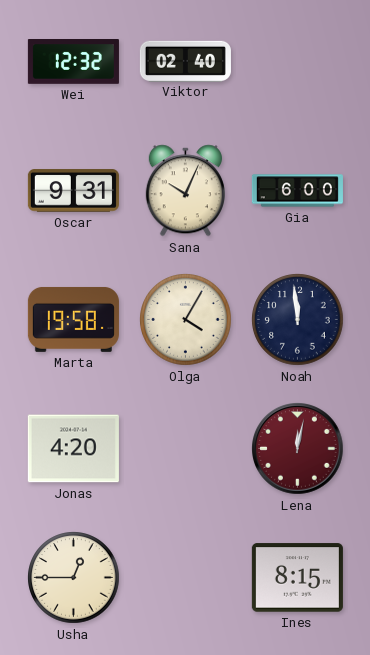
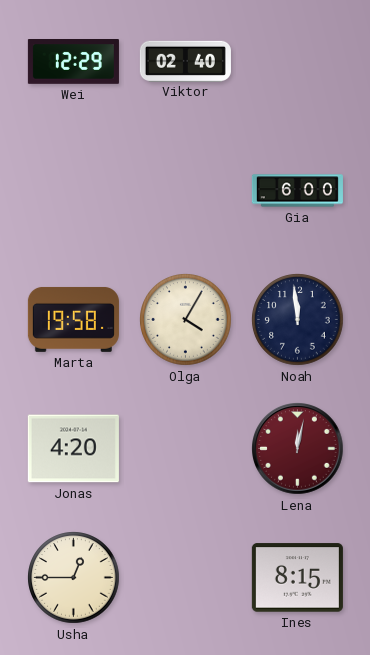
Wei: 12:32 -> 12:29
Oscar: 9:31 -> none
Sana: 10:04 -> none
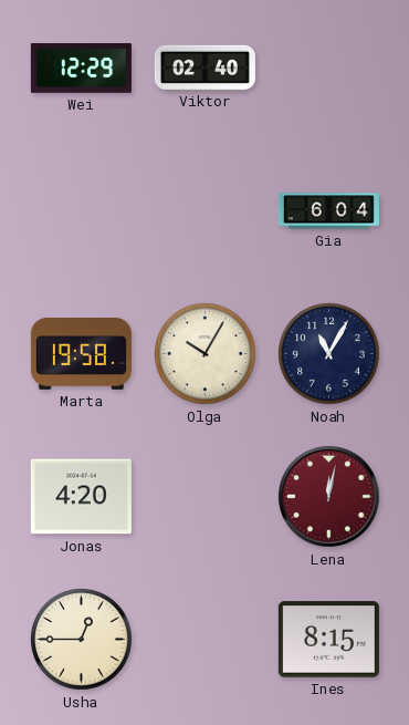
Gia: 6:00 -> 6:04
Olga: 4:05 -> 10:05
Noah: 11:59 -> 11:05
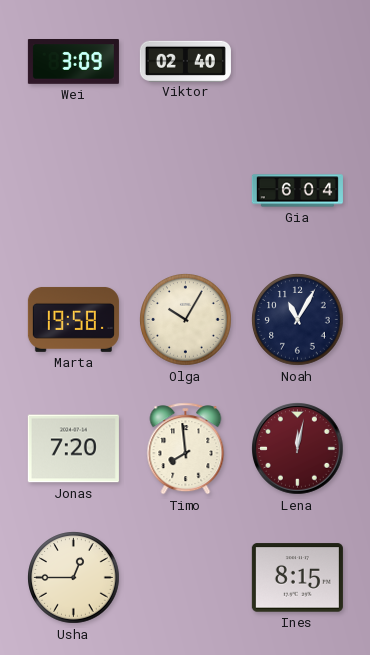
Wei: 12:29 -> 3:09
Jonas: 4:20 -> 7:20
Timo: none -> 7:59
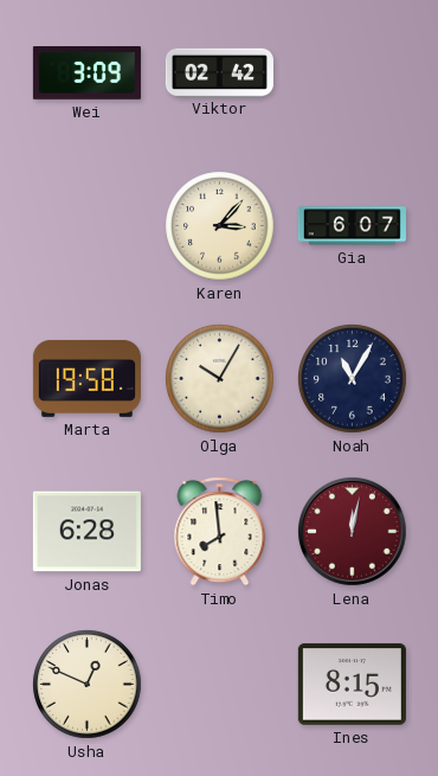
Viktor: 02:40 -> 02:42
Karen: none -> 3:07
Gia: 6:04 -> 6:07
Jonas: 7:20 -> 6:28
Usha: 12:45 -> 12:49
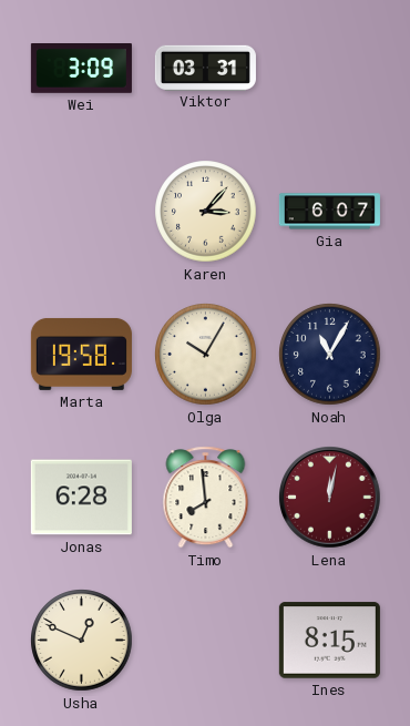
Viktor: 02:42 -> 03:31
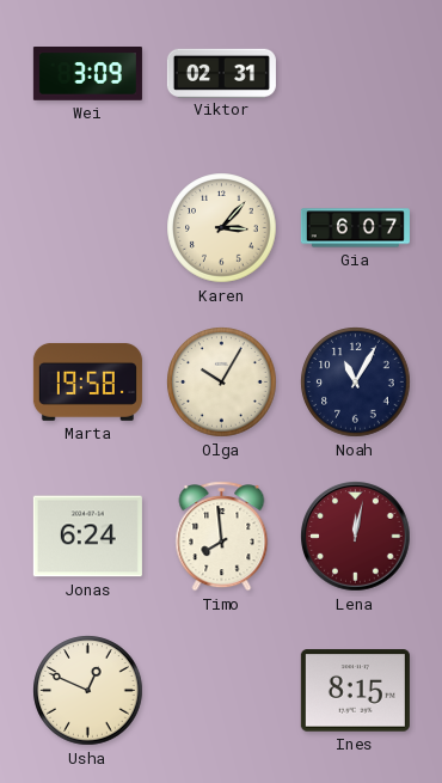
Viktor: 03:31 -> 02:31
Jonas: 6:28 -> 6:24
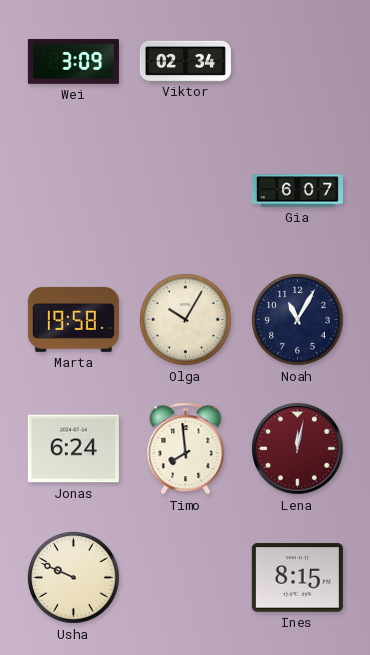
Viktor: 02:31 -> 02:34
Karen: 3:07 -> none
Usha: 12:49 -> 9:49
